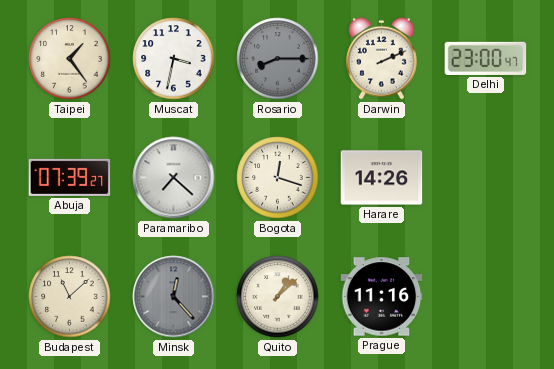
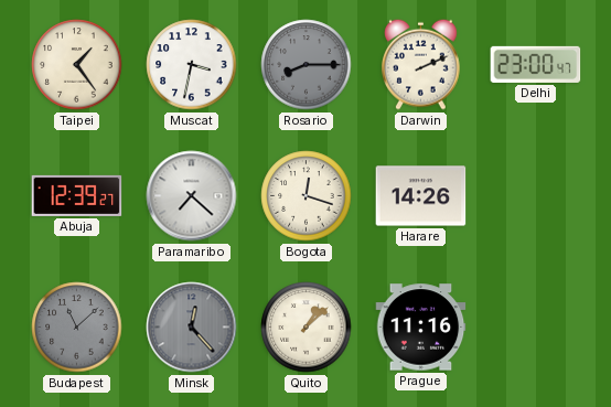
Abuja: 07:39 -> 12:39
Budapest dial: cream -> grey
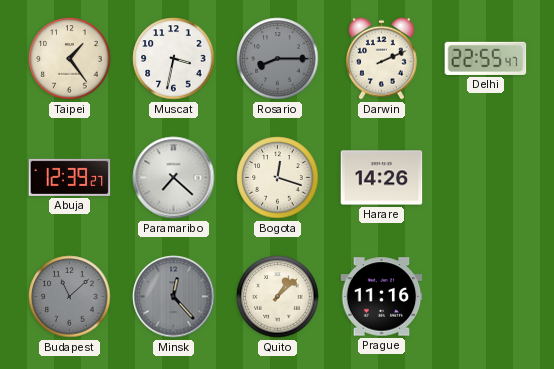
Delhi: 23:00 -> 22:55
